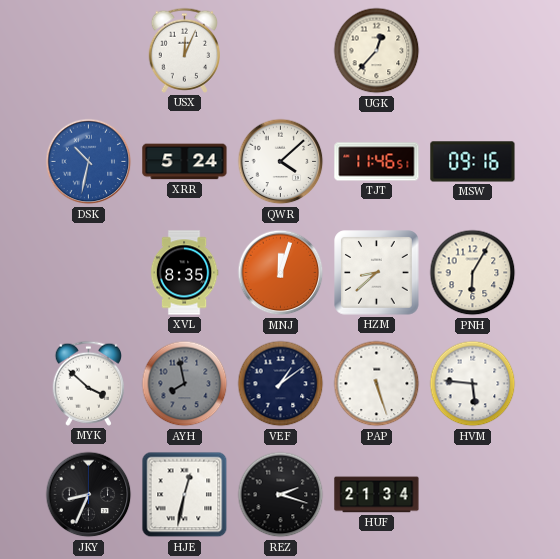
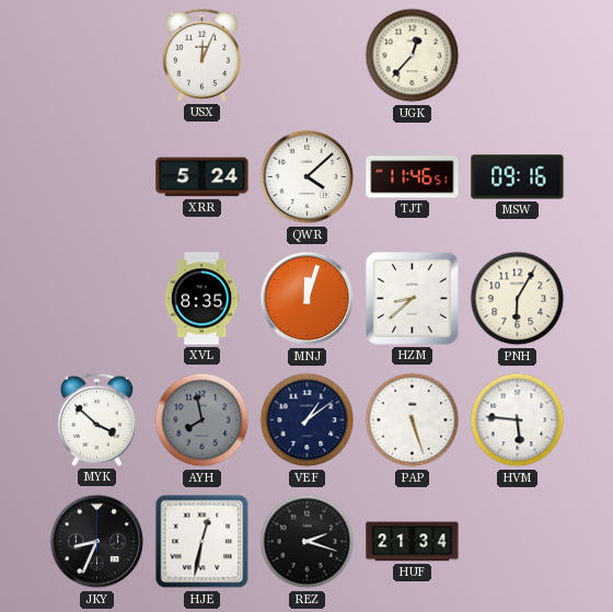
DSK: 10:32 -> none
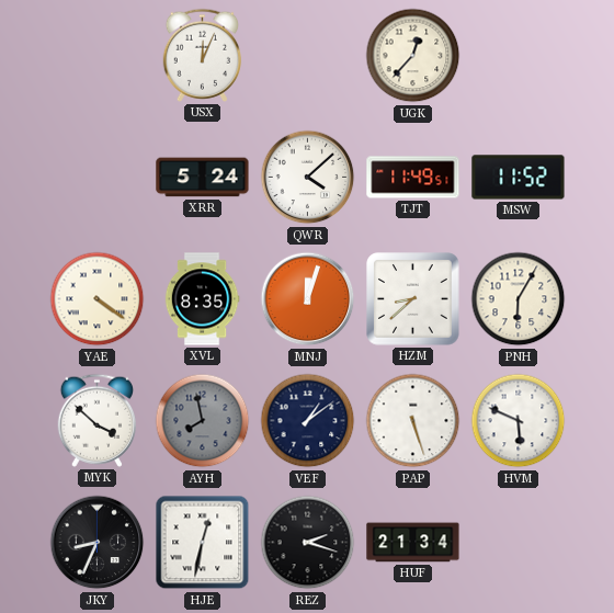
TJT: 11:46 -> 11:49
MSW: 09:16 -> 11:52
YAE: none -> 4:21
HVM: 5:46 -> 5:49
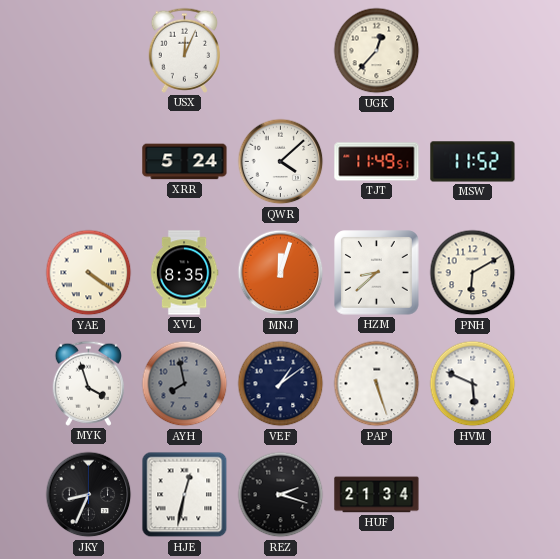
PNH: 6:05 -> 6:10
MYK: 3:52 -> 3:57
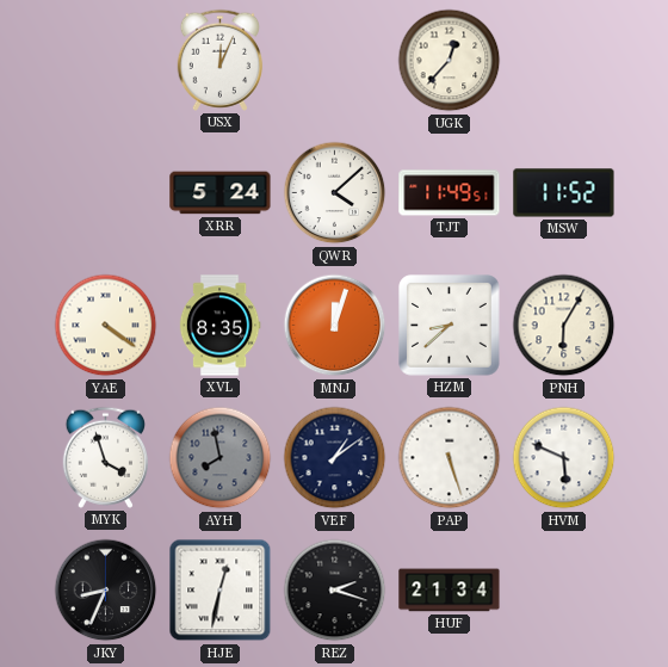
PNH: 6:10 -> 6:05
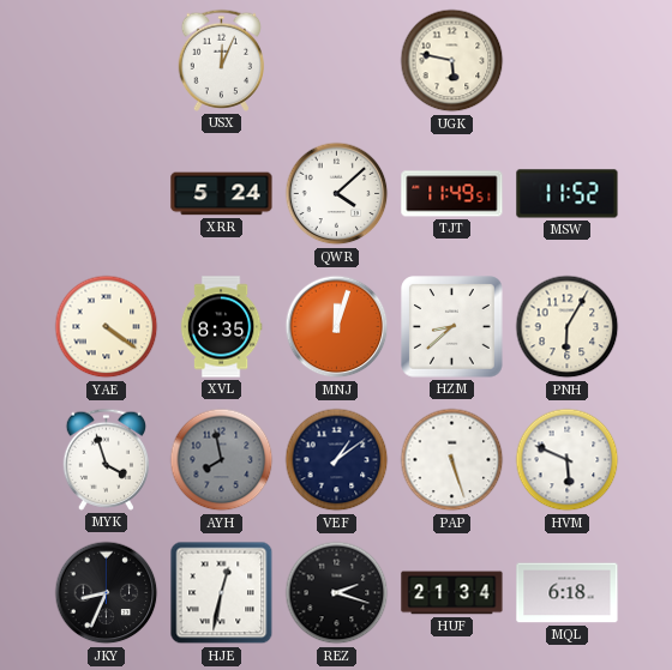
UGK: 12:37 -> 5:47
MQL: none -> 6:18
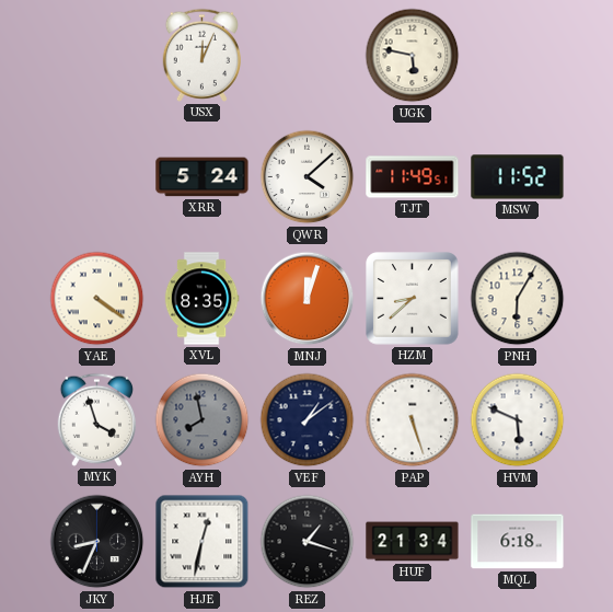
REZ: 2:18 -> 1:18
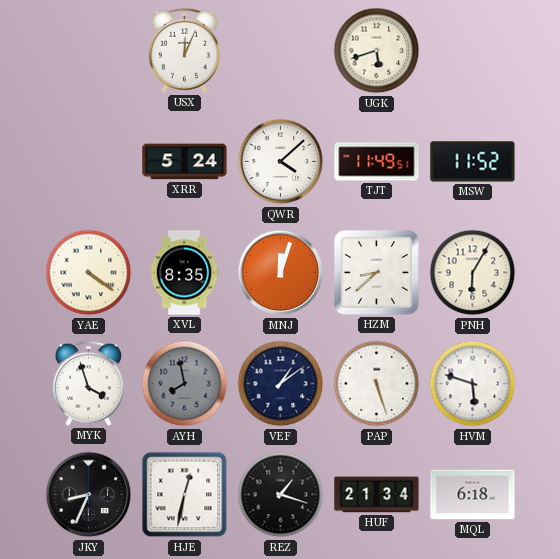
UGK: 5:47 -> 5:42
HVM: 5:49 -> 5:48
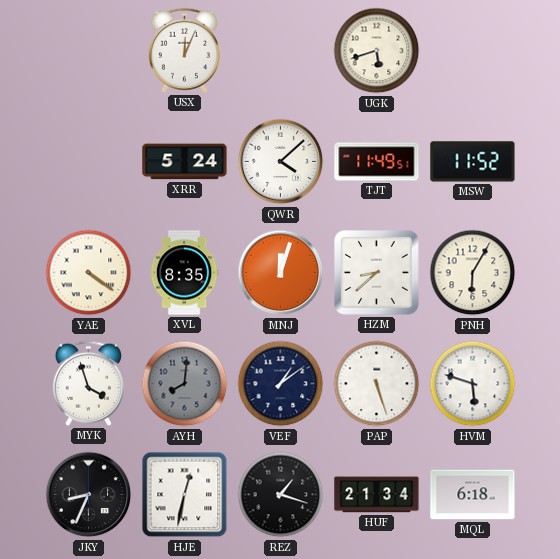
AYH: 7:58 -> 8:01
